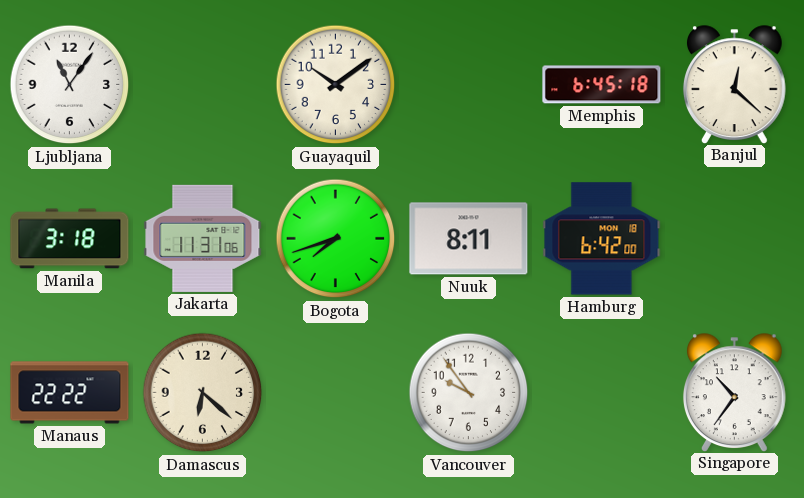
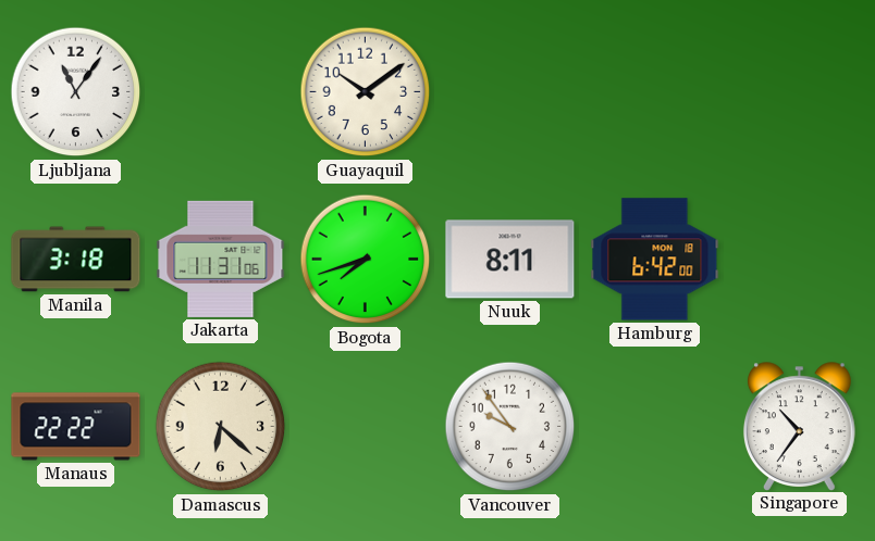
Memphis: 6:45 -> none
Banjul: 12:22 -> none
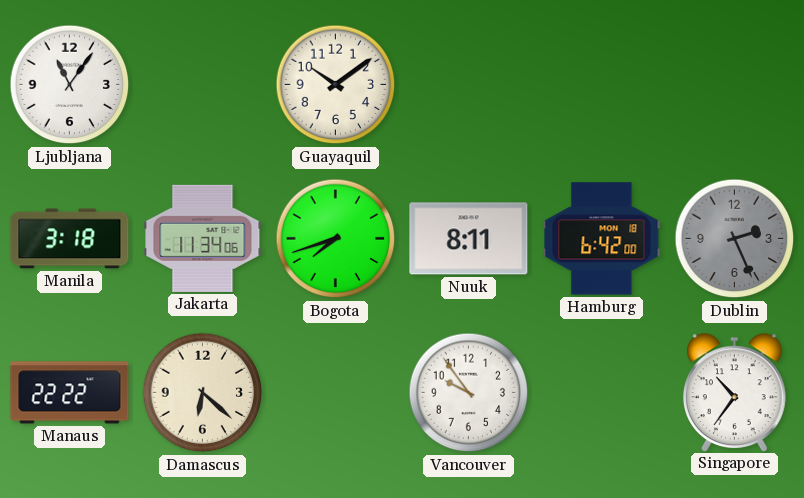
Jakarta: 11:31 -> 11:34
Dublin: none -> 2:26
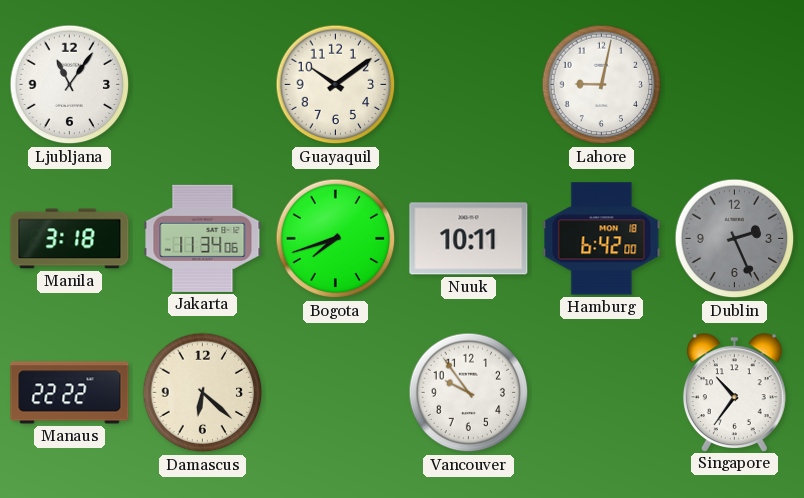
Lahore: none -> 9:02
Nuuk: 8:11 -> 10:11
